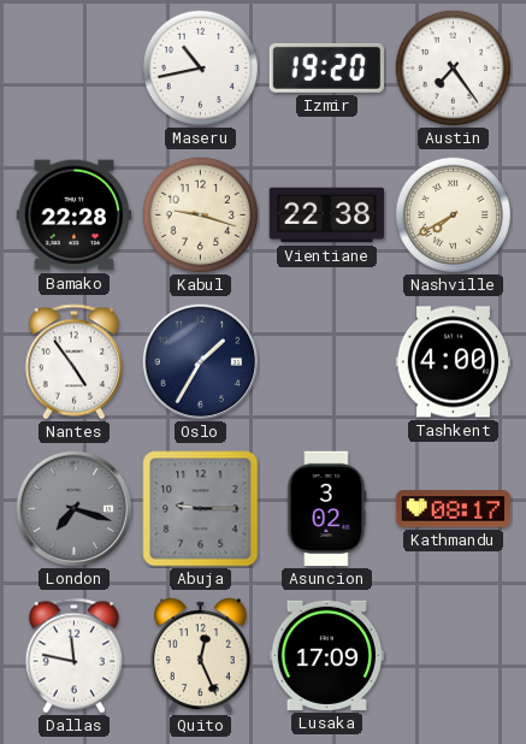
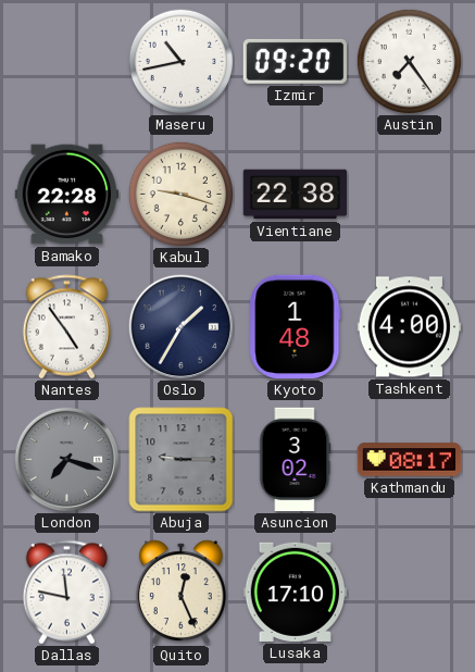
Izmir: 19:20 -> 09:20
Nashville: 7:40 -> none
Kyoto: none -> 1:48
Lusaka: 17:09 -> 17:10
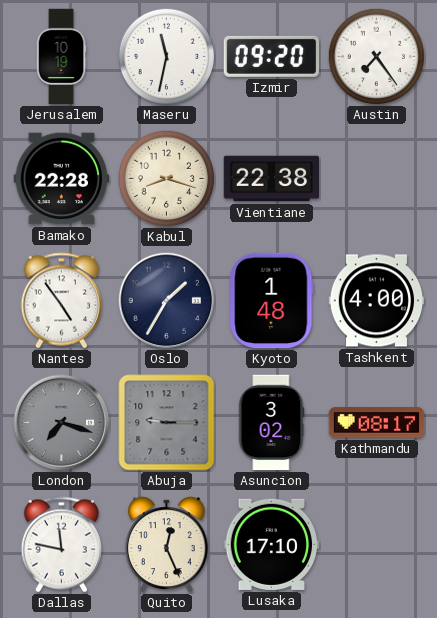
Jerusalem: none -> 10:19
Maseru: 10:43 -> 11:32
Kabul: 9:18 -> 8:18
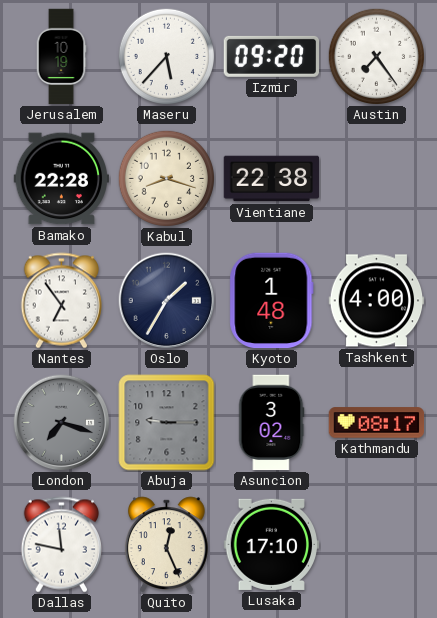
Maseru: 11:32 -> 5:37
Nantes: 4:54 -> 6:54
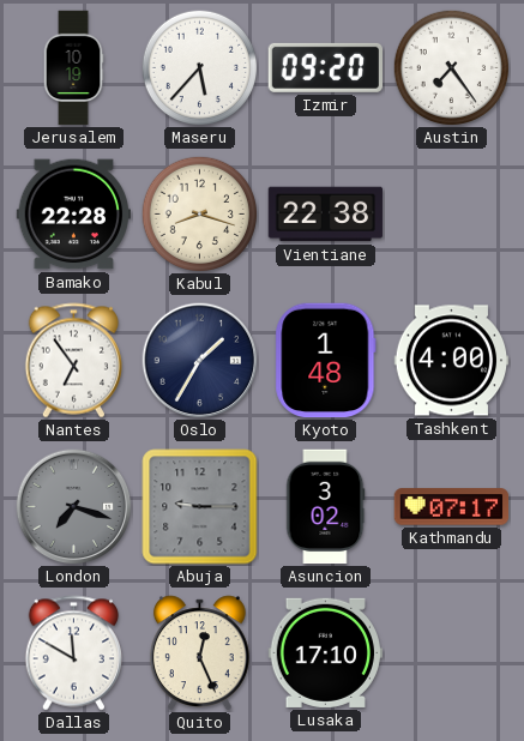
Kathmandu: 08:17 -> 07:17
Dallas: 11:47 -> 11:50
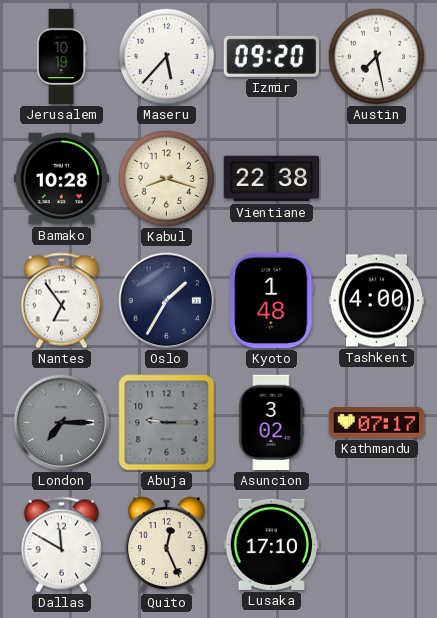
Austin: 7:24 -> 7:28
Bamako: 22:28 -> 10:28
London: 7:18 -> 7:15
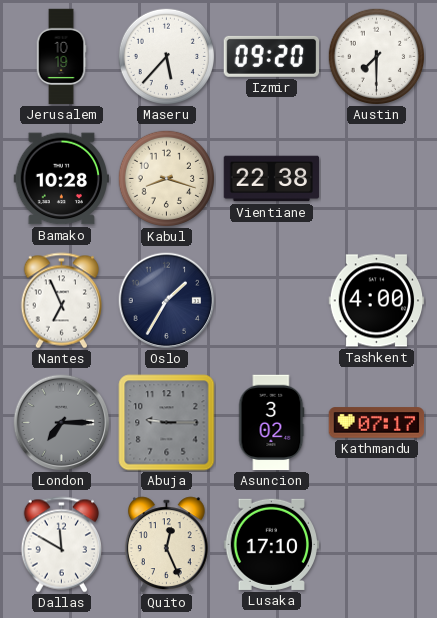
Austin: 7:28 -> 7:30
Nantes: 6:54 -> 6:56
Kyoto: 1:48 -> none
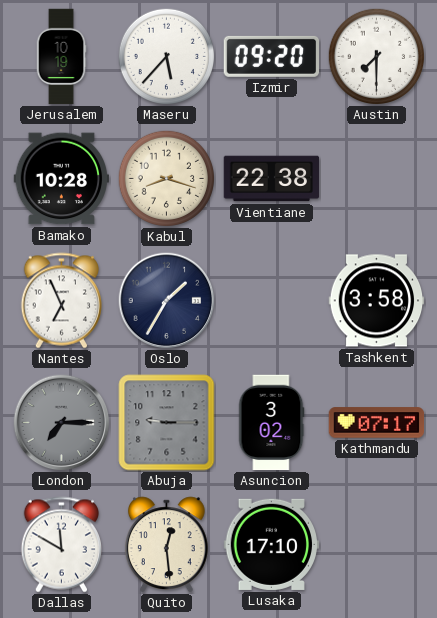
Tashkent: 4:00 -> 3:58
Quito: 12:26 -> 12:29
